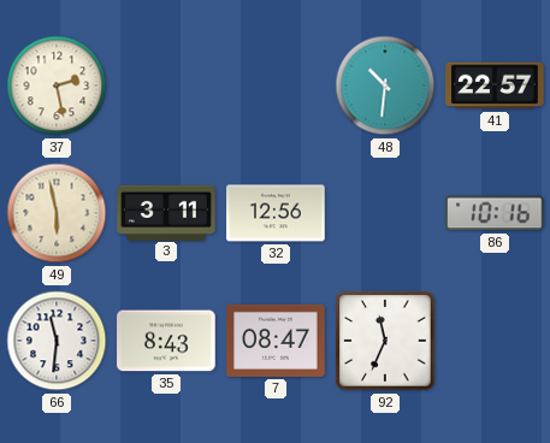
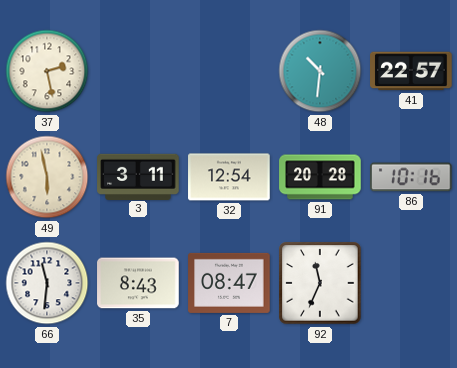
32: 12:56 -> 12:54
91: none -> 20:28
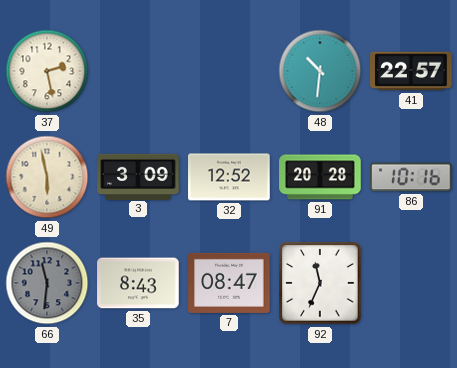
3: 3:11 -> 3:09
32: 12:54 -> 12:52
66 dial: white -> grey
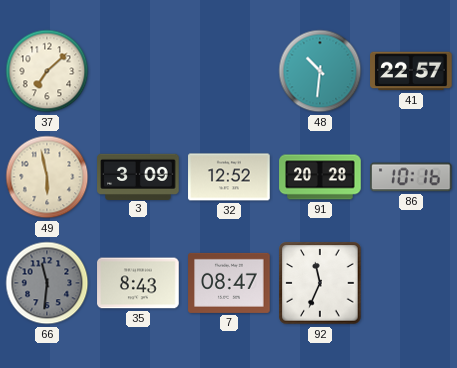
37: 2:28 -> 7:08
